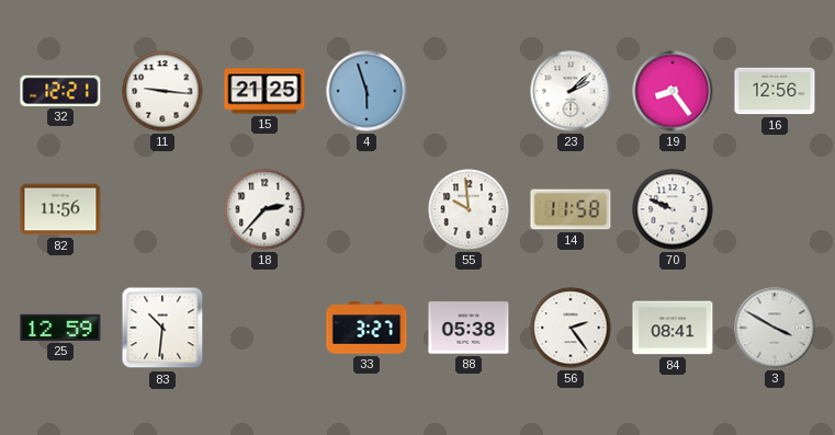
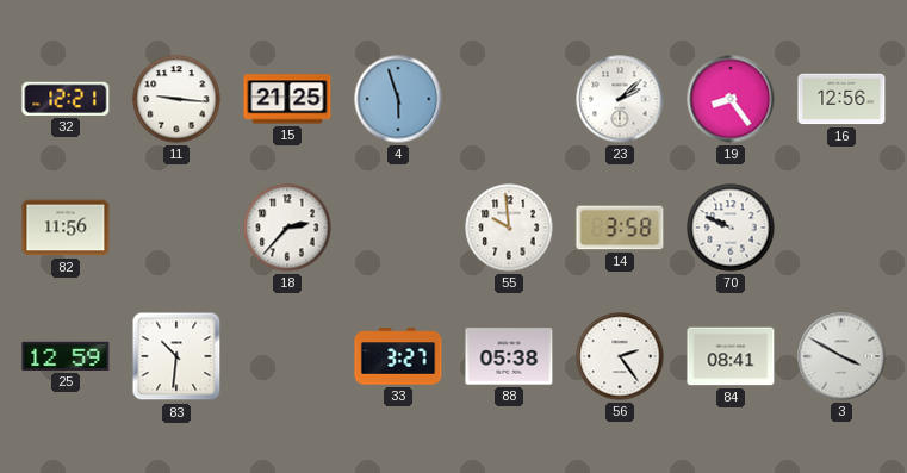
14: 11:58 -> 3:58
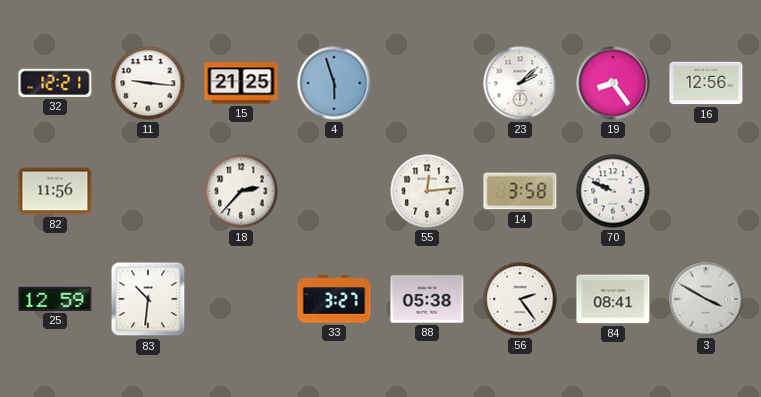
55: 9:59 -> 12:14
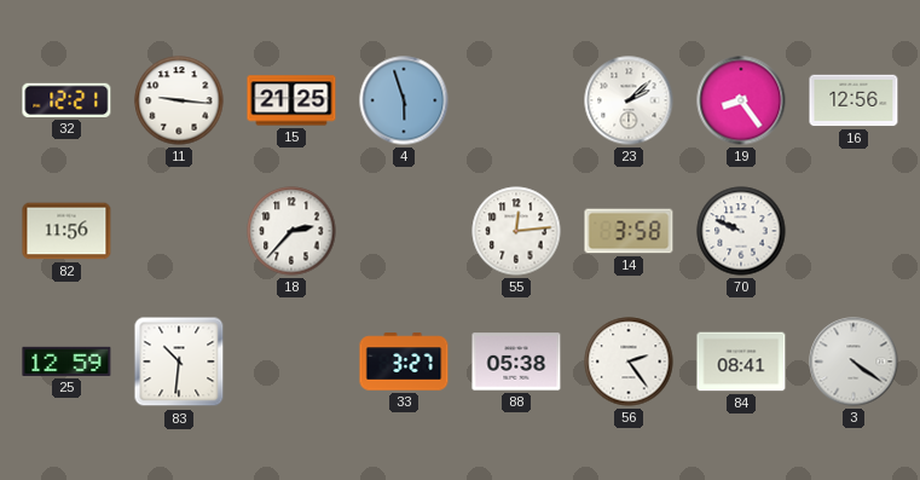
3: 3:50 -> 4:21
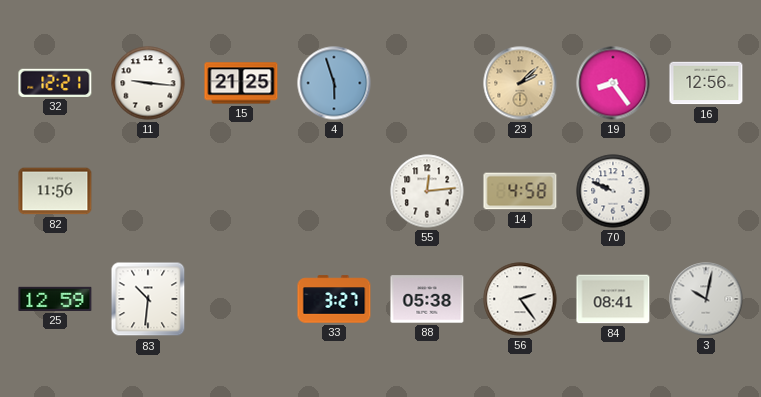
23 dial: white -> champagne
18: 2:37 -> none
14: 3:58 -> 4:58
3: 4:21 -> 10:02
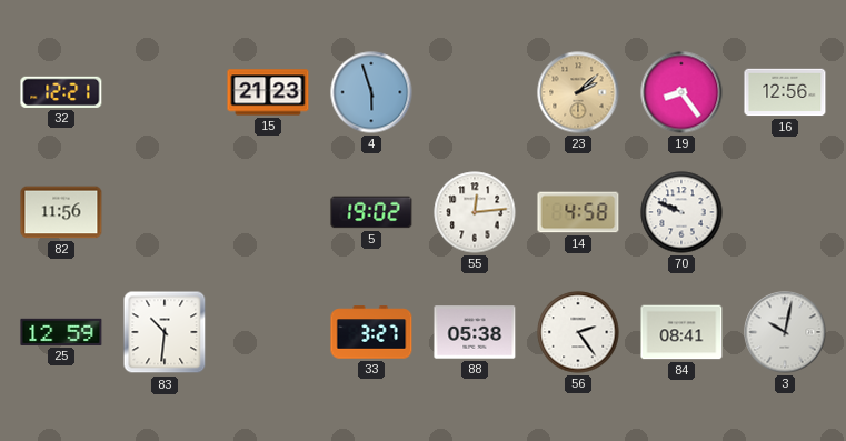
11: 9:16 -> none
15: 21:25 -> 21:23
5: none -> 19:02
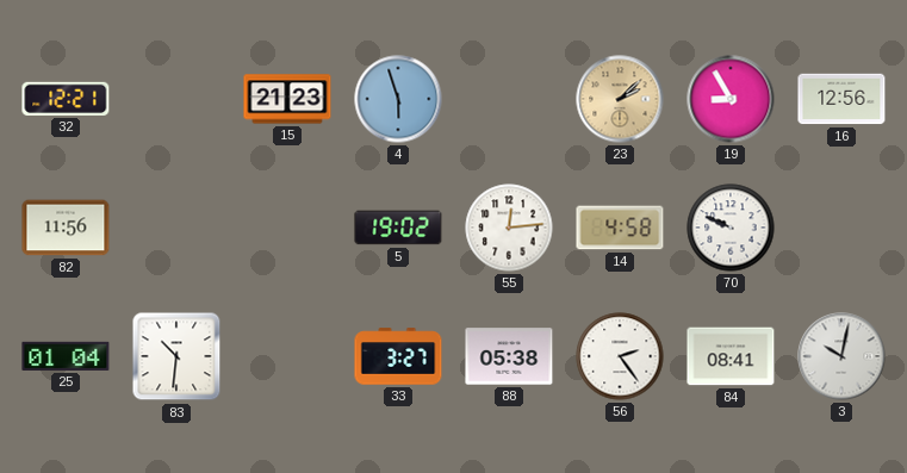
19: 8:24 -> 8:55
25: 12:59 -> 01:04
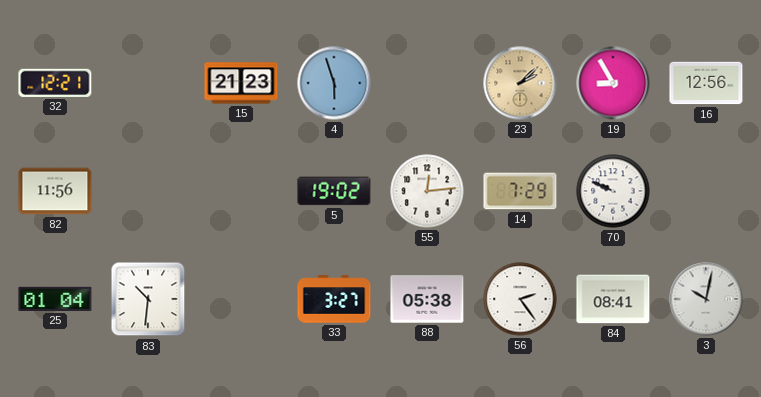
14: 4:58 -> 7:29
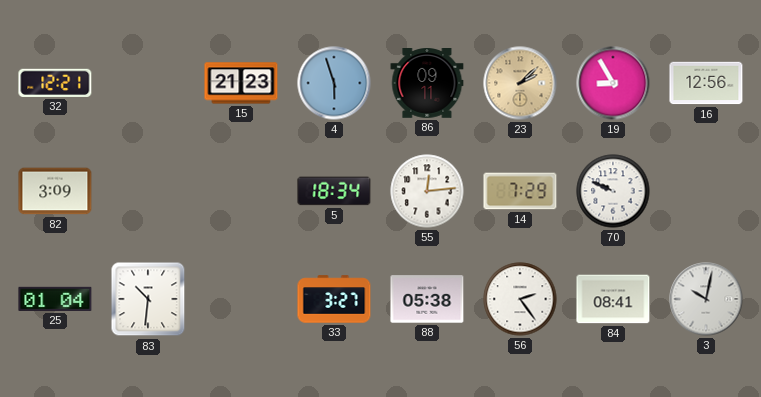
86: none -> 09:11
82: 11:56 -> 3:09
5: 19:02 -> 18:34
